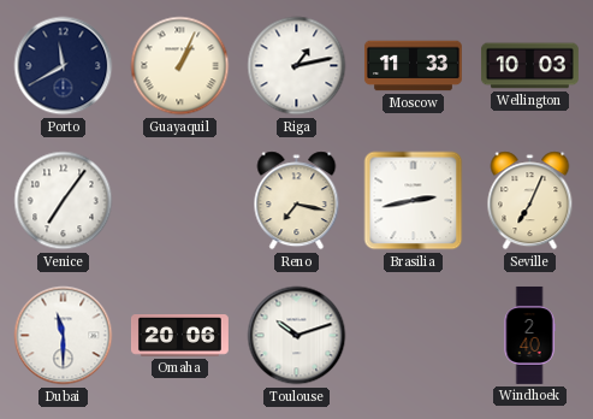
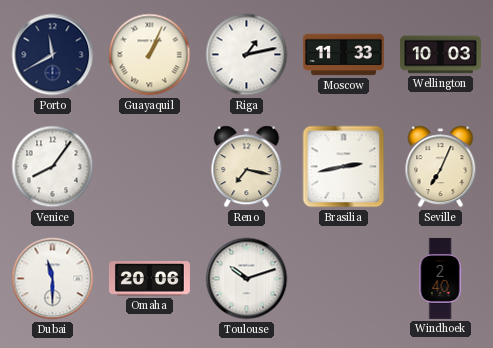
Venice: 7:06 -> 8:06
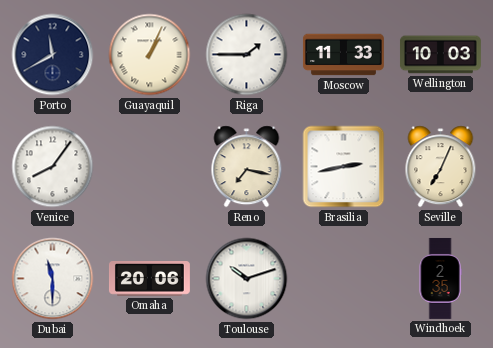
Riga: 1:13 -> 1:45
Windhoek: 2:40 -> 2:35
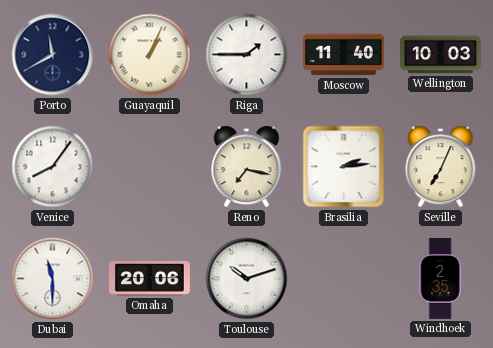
Moscow: 11:33 -> 11:40
Brasilia: 2:43 -> 2:14
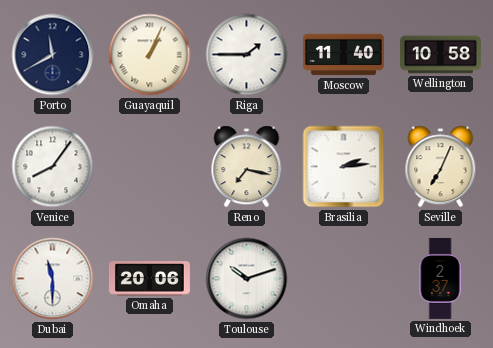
Wellington: 10:03 -> 10:58
Windhoek: 2:35 -> 2:37
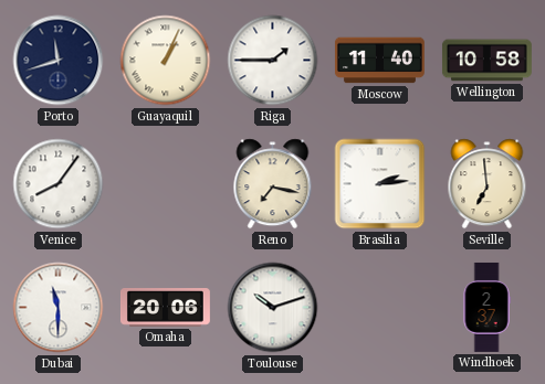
Porto: 11:40 -> 11:42
Seville: 7:04 -> 6:59
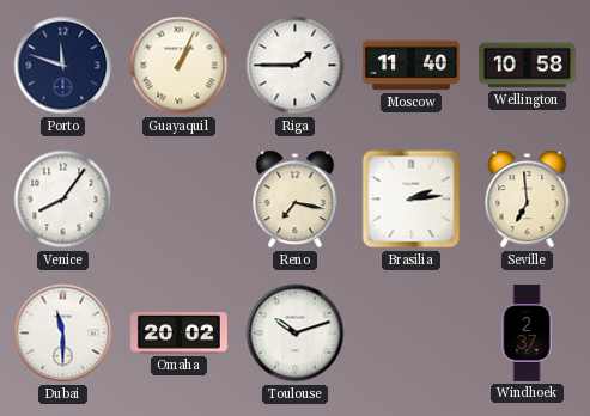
Porto: 11:42 -> 11:48
Omaha: 20:06 -> 20:02
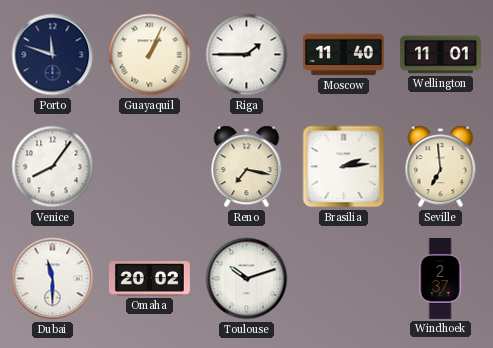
Wellington: 10:58 -> 11:01
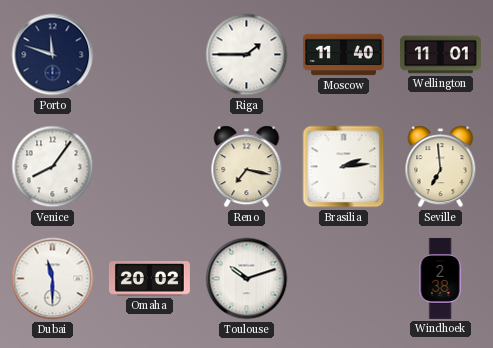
Guayaquil: 1:04 -> none
Windhoek: 2:37 -> 2:38
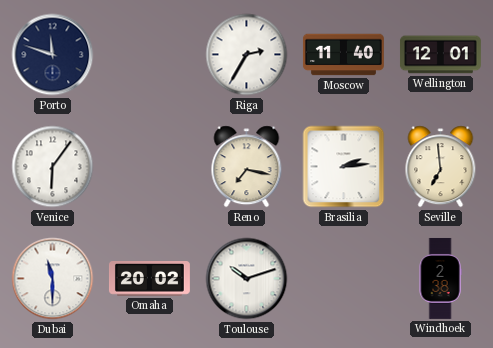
Riga: 1:45 -> 2:35
Wellington: 11:01 -> 12:01
Venice: 8:06 -> 6:06
